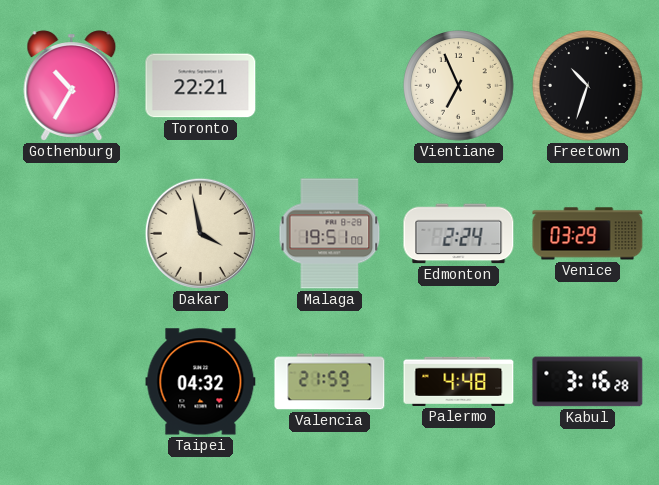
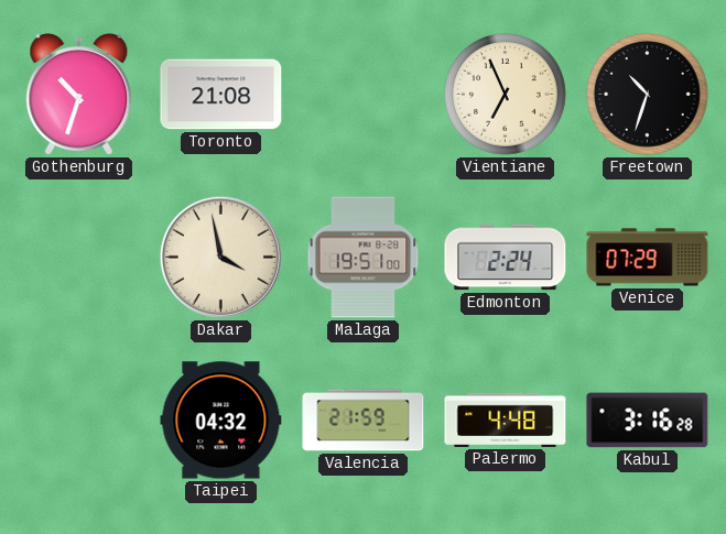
Gothenburg: 10:35 -> 10:33
Toronto: 22:21 -> 21:08
Venice: 03:29 -> 07:29
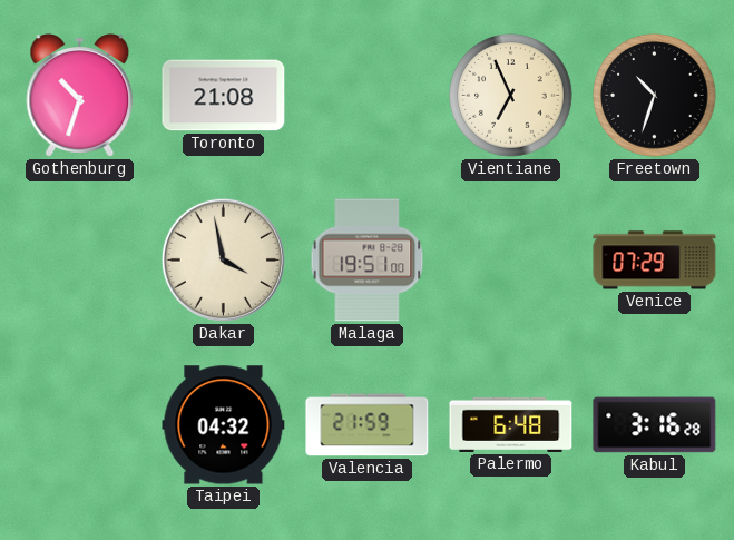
Edmonton: 2:24 -> none
Palermo: 4:48 -> 6:48
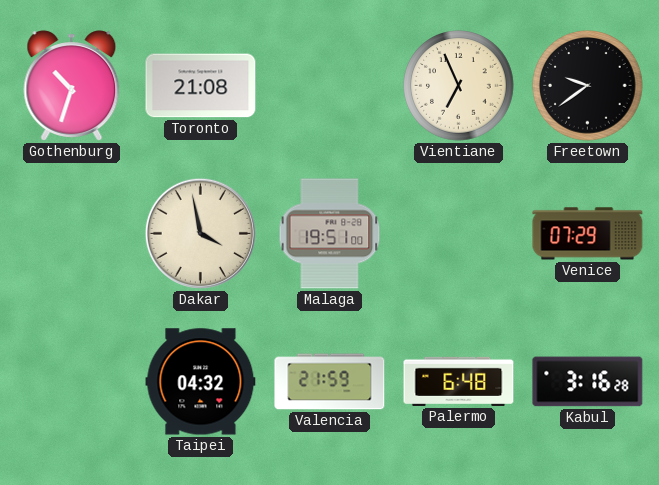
Freetown: 10:33 -> 9:39
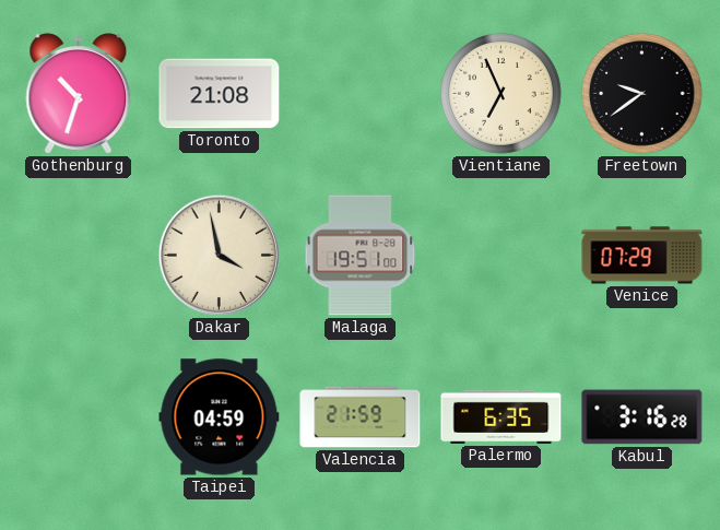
Taipei: 04:32 -> 04:59
Palermo: 6:48 -> 6:35
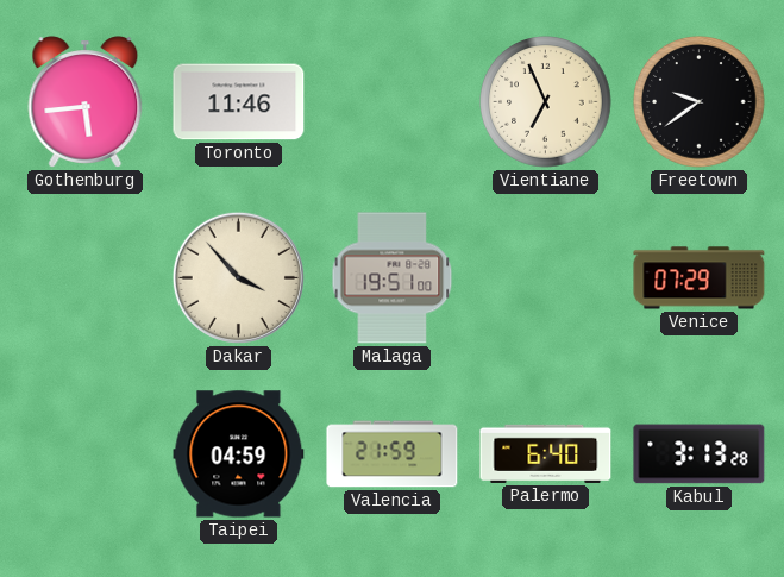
Gothenburg: 10:33 -> 5:44
Toronto: 21:08 -> 11:46
Dakar: 3:58 -> 3:53
Palermo: 6:35 -> 6:40
Kabul: 3:16 -> 3:13
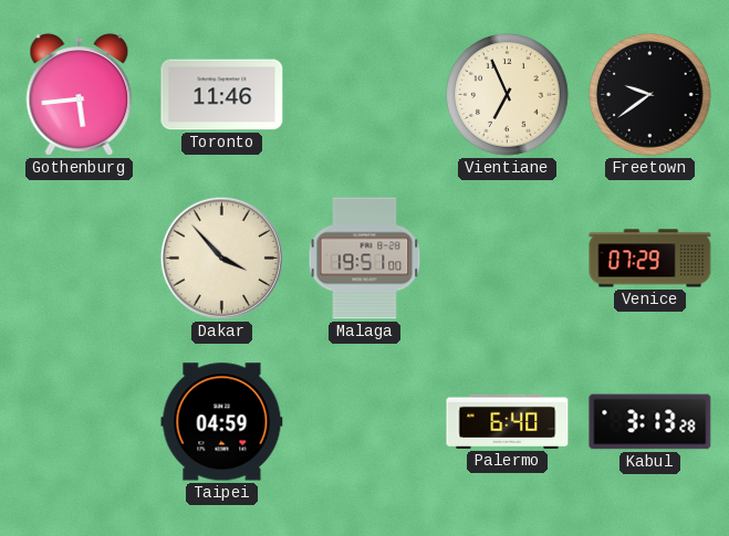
Valencia: 21:59 -> none
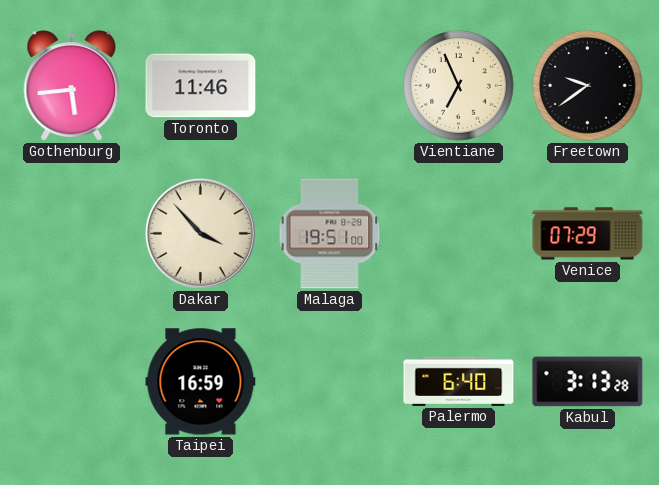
Taipei: 04:59 -> 16:59
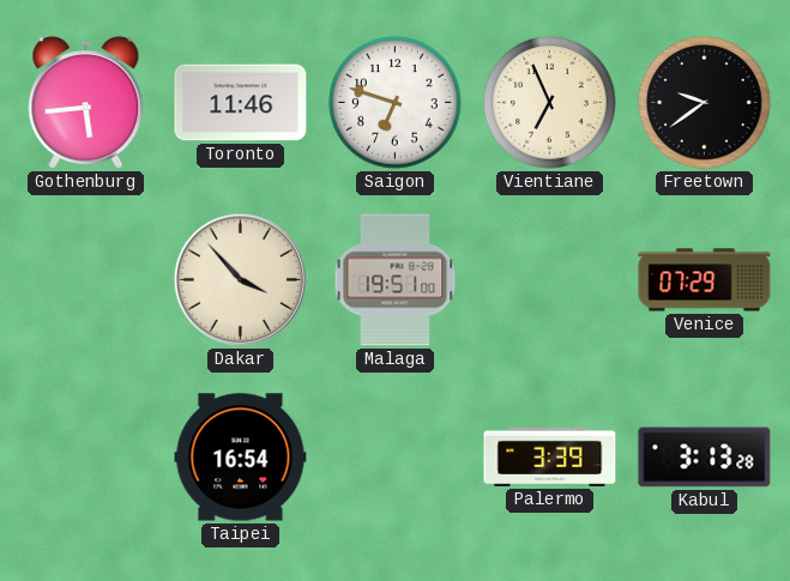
Saigon: none -> 6:48
Taipei: 16:59 -> 16:54
Palermo: 6:40 -> 3:39
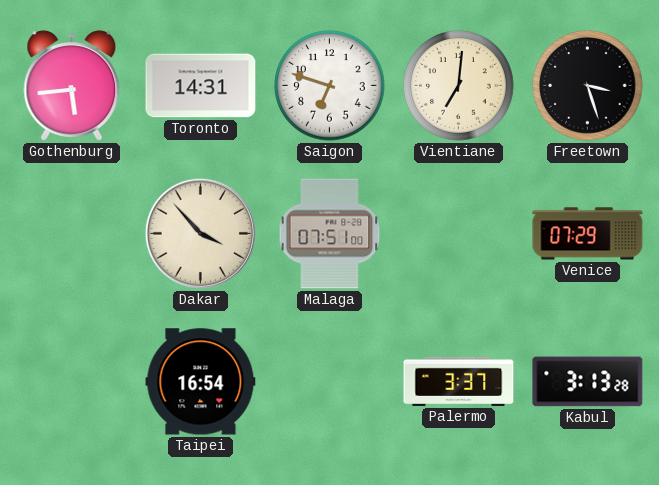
Toronto: 11:46 -> 14:31
Vientiane: 6:56 -> 7:01
Freetown: 9:39 -> 3:27
Malaga: 19:51 -> 07:51
Palermo: 3:39 -> 3:37
